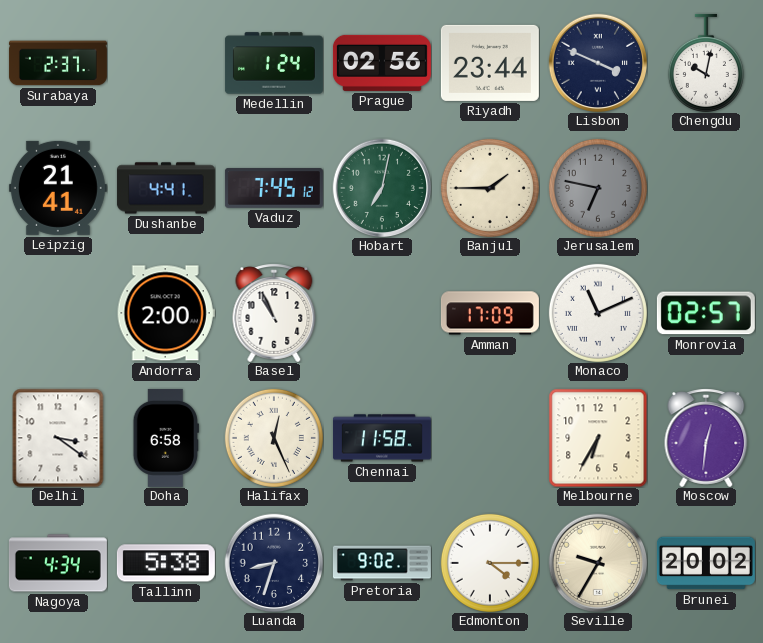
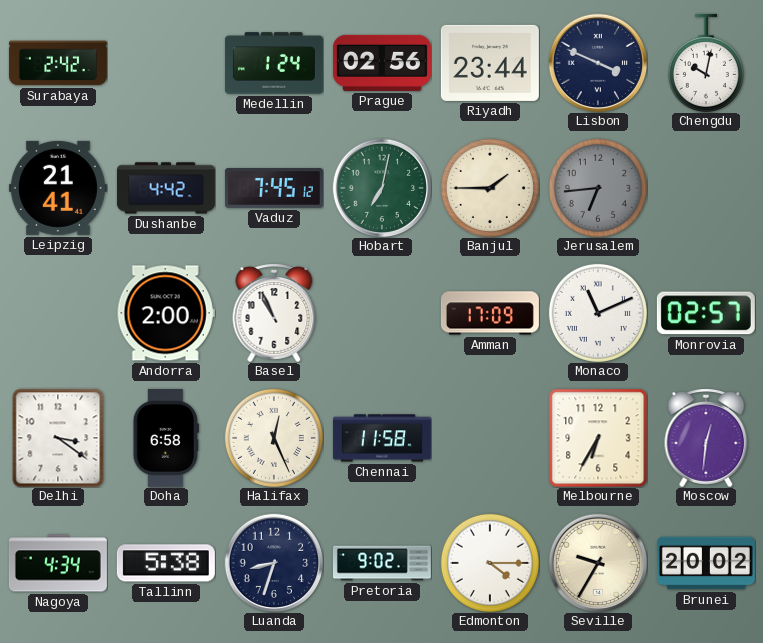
Surabaya: 2:37 -> 2:42
Dushanbe: 4:41 -> 4:42
Jerusalem: 6:47 -> 6:44
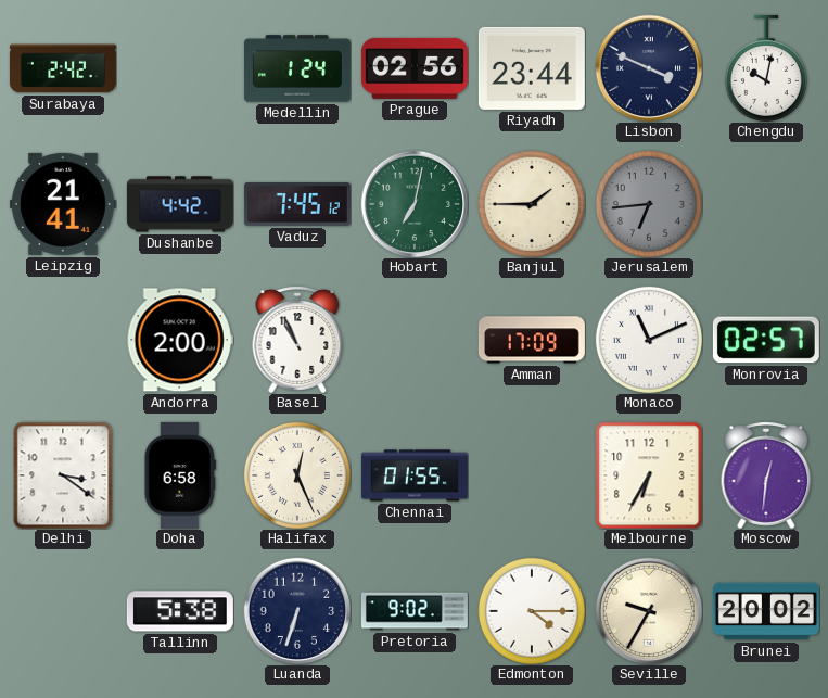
Chennai: 11:58 -> 01:55
Nagoya: 4:34 -> none
Luanda: 8:33 -> 6:33
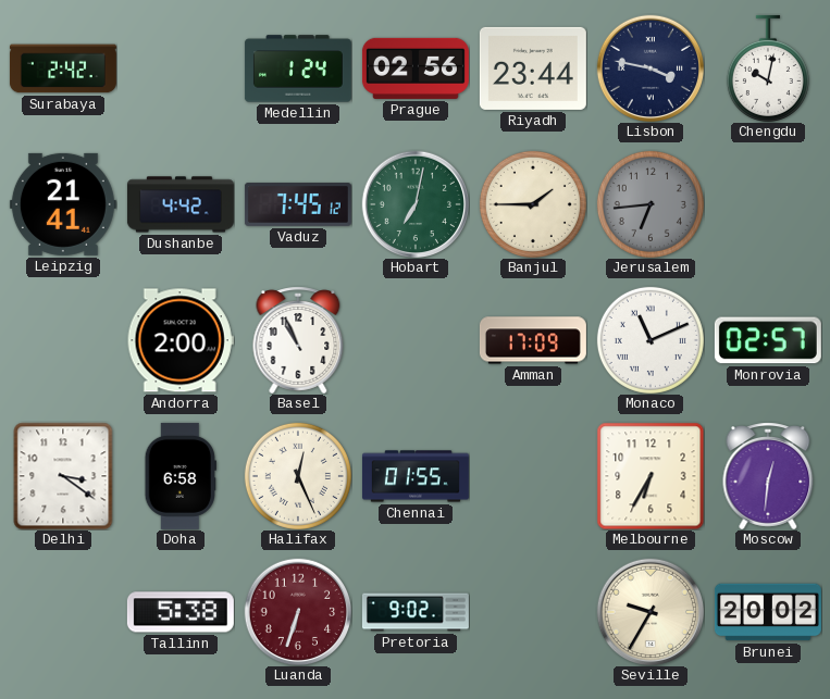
Lisbon: 3:49 -> 3:47
Luanda dial: navy -> burgundy
Edmonton: 4:15 -> none
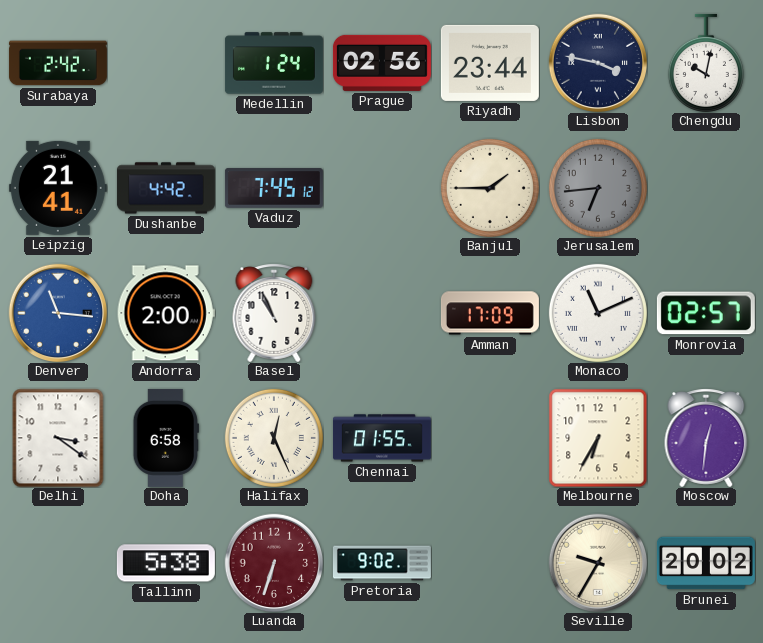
Hobart: 7:02 -> none
Denver: none -> 11:16
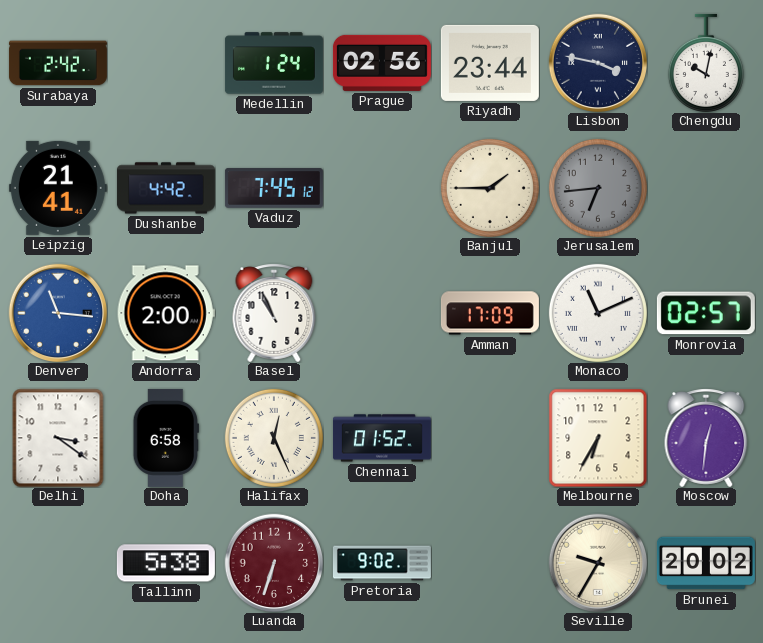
Chennai: 01:55 -> 01:52
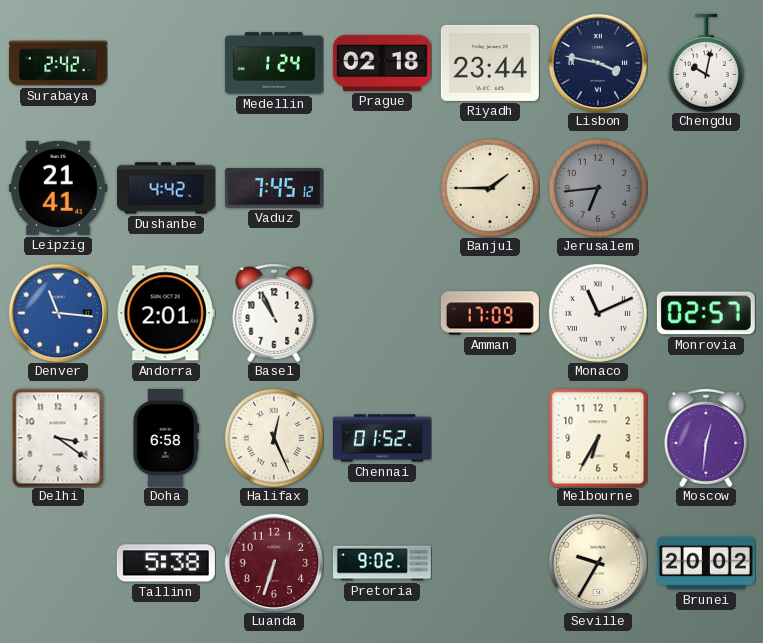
Prague: 02:56 -> 02:18
Andorra: 2:00 -> 2:01
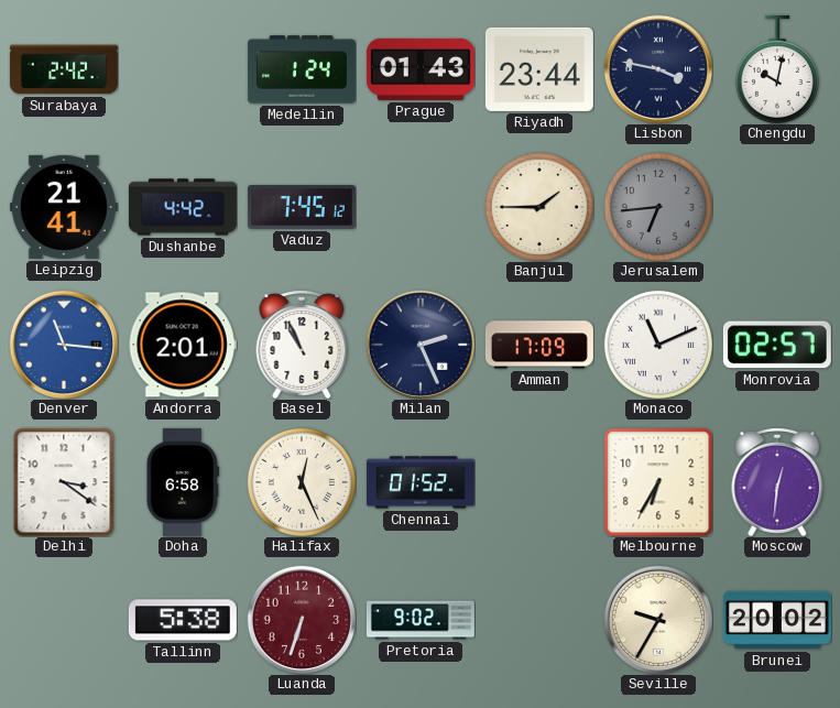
Prague: 02:18 -> 01:43
Milan: none -> 2:26
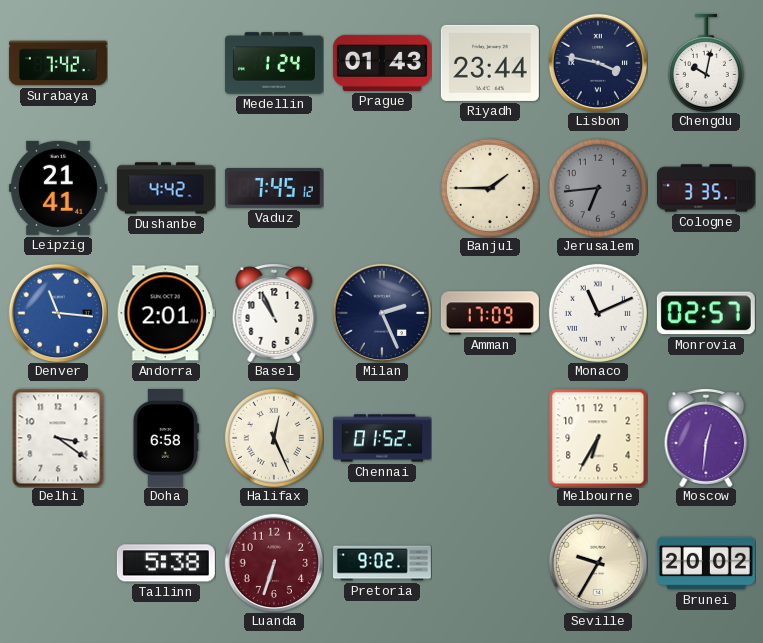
Surabaya: 2:42 -> 7:42
Cologne: none -> 3:35
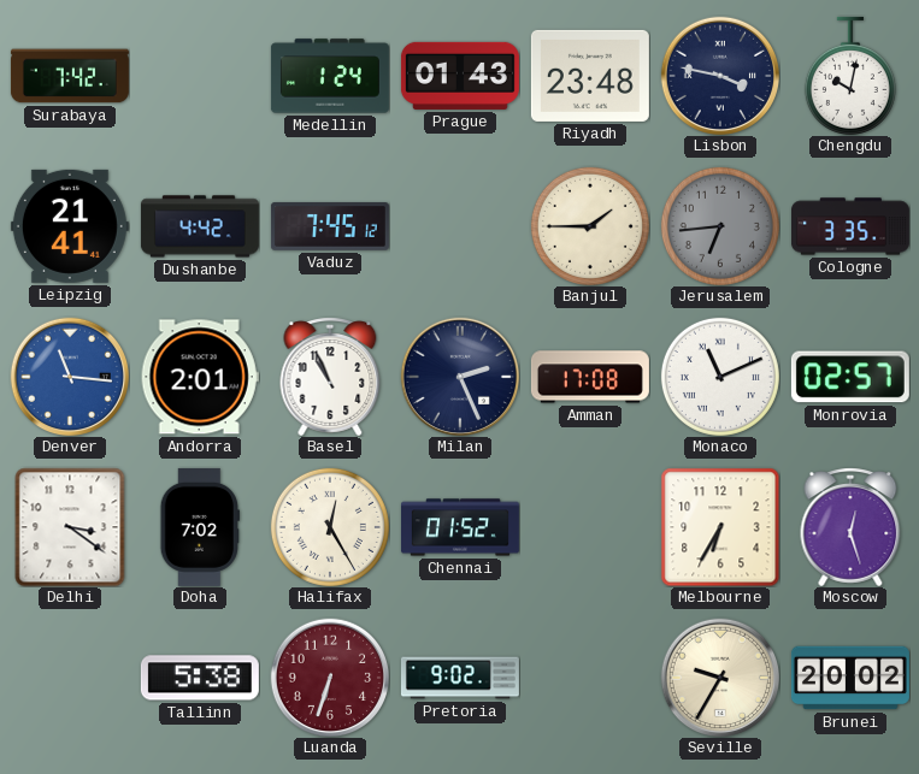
Riyadh: 23:44 -> 23:48
Amman: 17:09 -> 17:08
Doha: 6:58 -> 7:02
Halifax: 12:26 -> 12:25
Moscow: 12:31 -> 12:27
